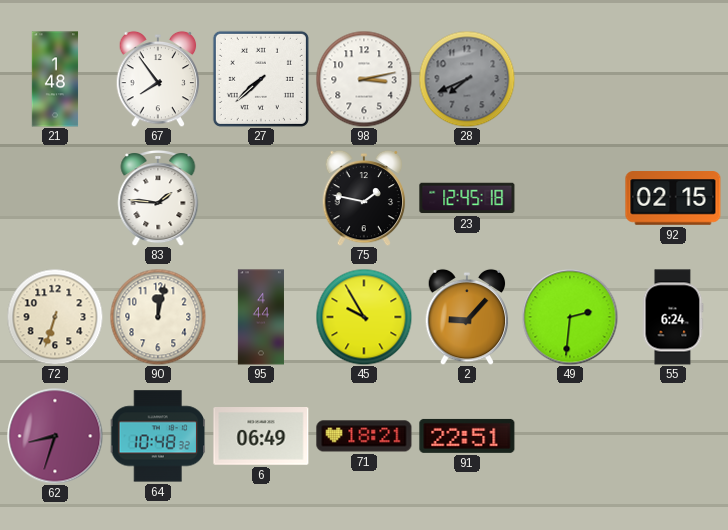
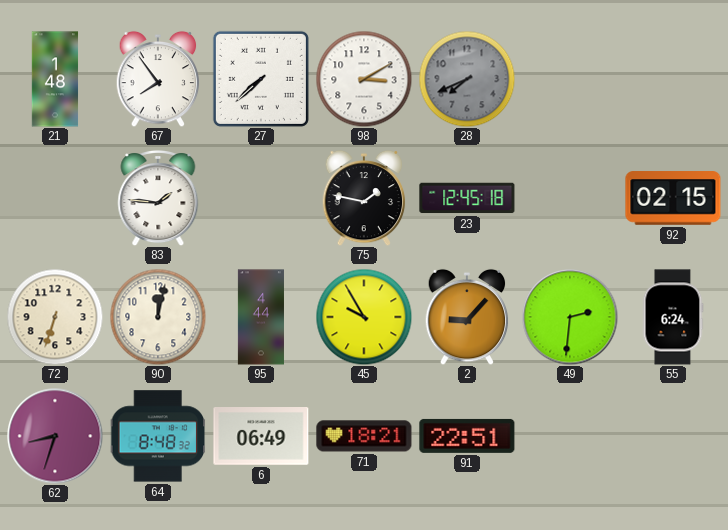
98: 3:13 -> 3:10
64: 10:48 -> 8:48
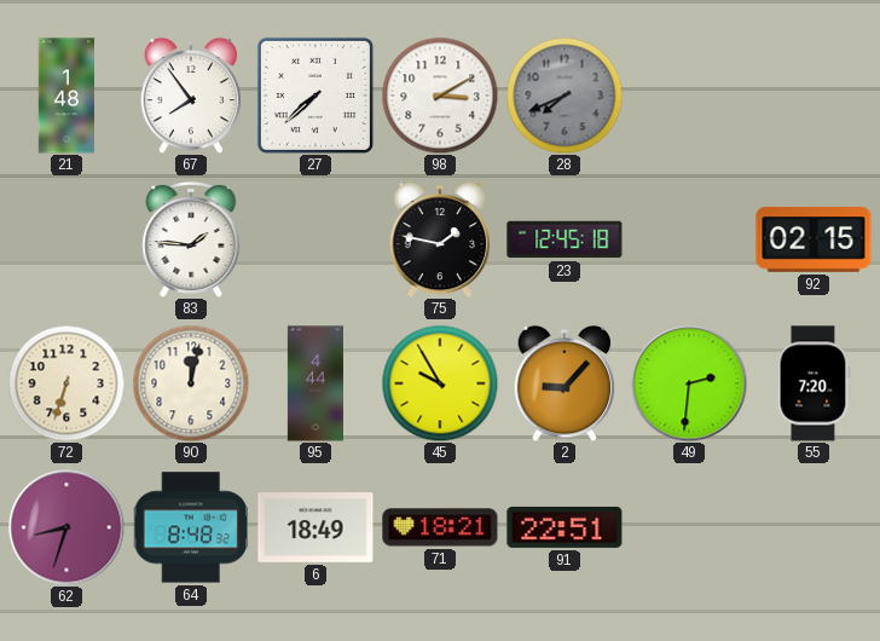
55: 6:24 -> 7:20
6: 06:49 -> 18:49
